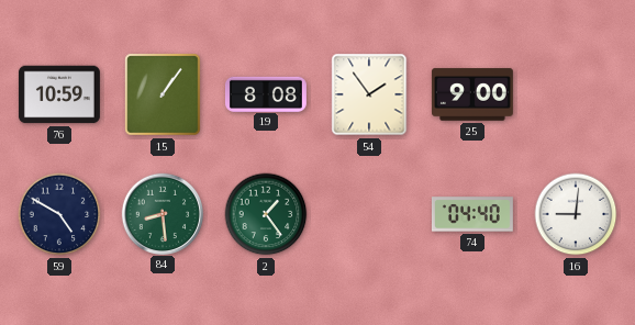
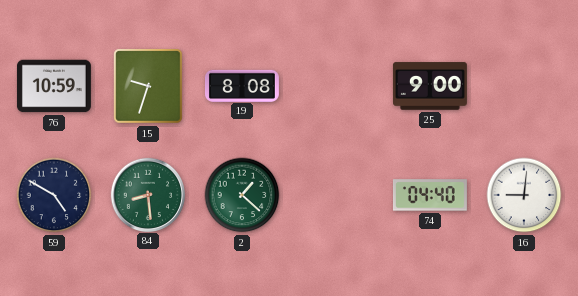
15: 1:06 -> 9:33
54: 1:54 -> none
2: 1:24 -> 1:22
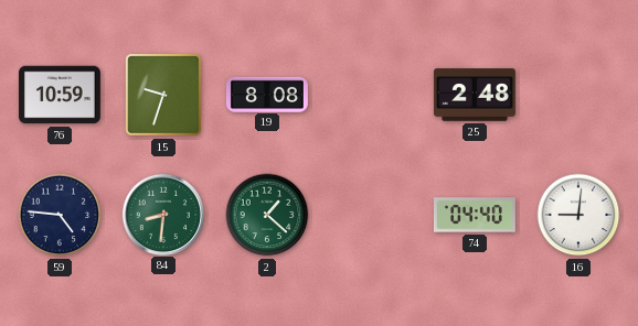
25: 9:00 -> 2:48
59: 4:50 -> 4:46
84: 8:29 -> 8:31
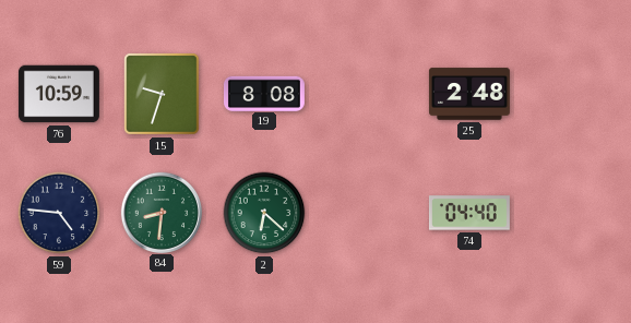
2: 1:22 -> 6:22
16: 9:01 -> none
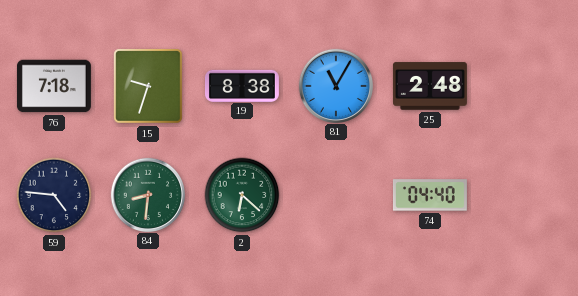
76: 10:59 -> 7:18
19: 8:08 -> 8:38
81: none -> 11:05
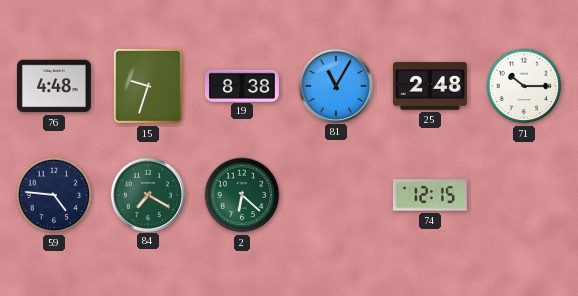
76: 7:18 -> 4:48
71: none -> 10:15
84: 8:31 -> 7:20
74: 04:40 -> 12:15
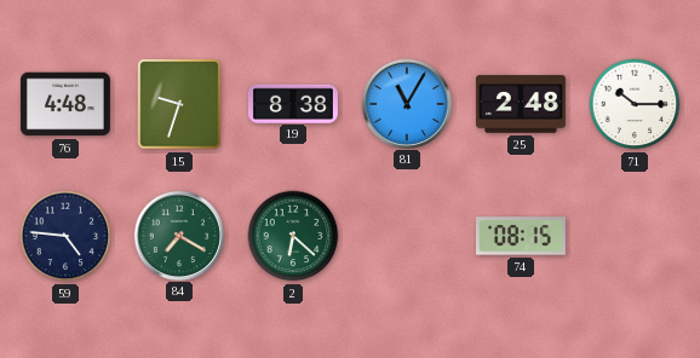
74: 12:15 -> 08:15
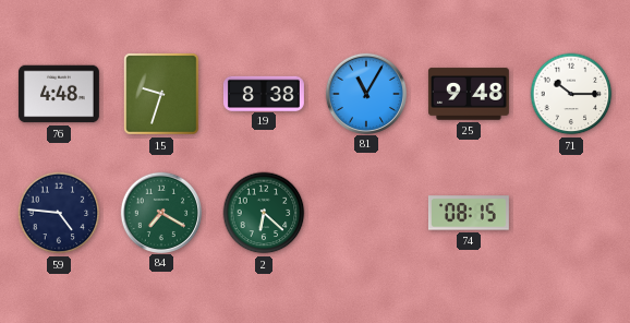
25: 2:48 -> 9:48
